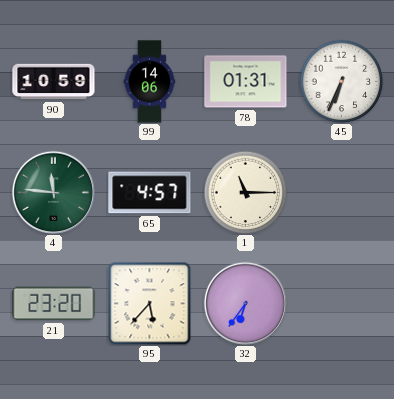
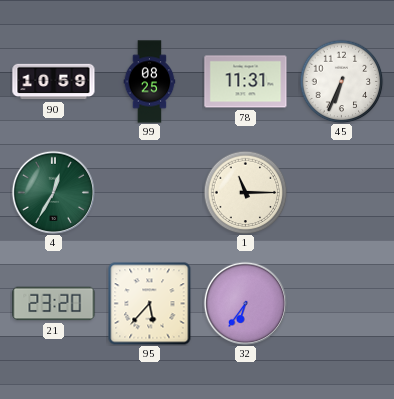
99: 14:06 -> 08:25
78: 01:31 -> 11:31
4: 11:46 -> 12:35
65: 4:57 -> none
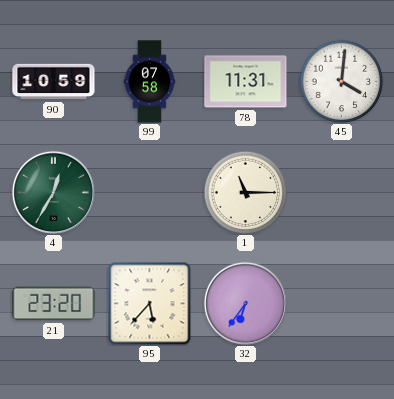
99: 08:25 -> 07:58
45: 6:34 -> 4:01
